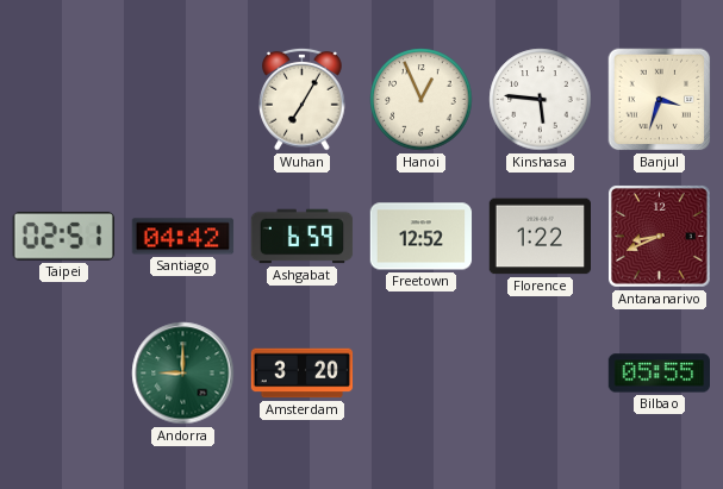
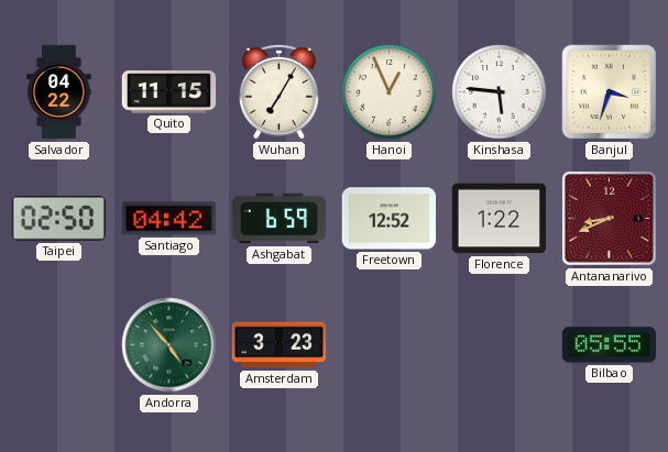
Salvador: none -> 04:22
Quito: none -> 11:15
Taipei: 02:51 -> 02:50
Andorra: 9:00 -> 4:53
Amsterdam: 3:20 -> 3:23
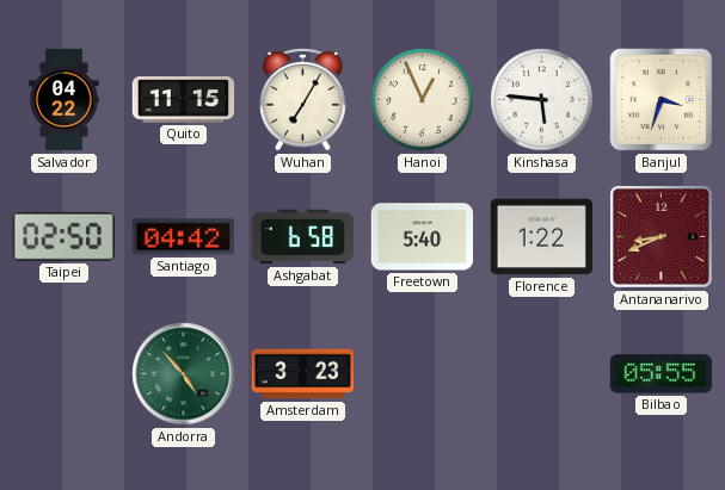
Ashgabat: 6:59 -> 6:58
Freetown: 12:52 -> 5:40
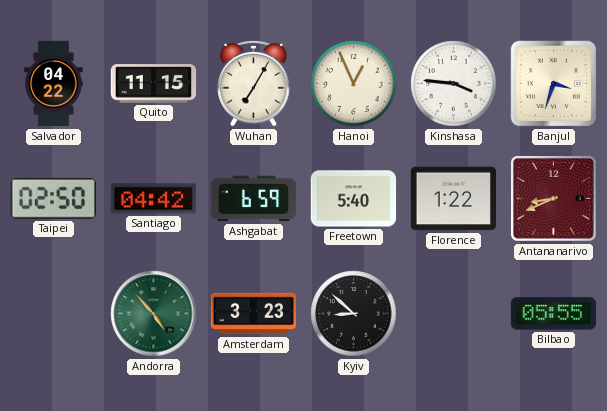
Kinshasa: 5:46 -> 3:46
Ashgabat: 6:58 -> 6:59
Kyiv: none -> 8:52
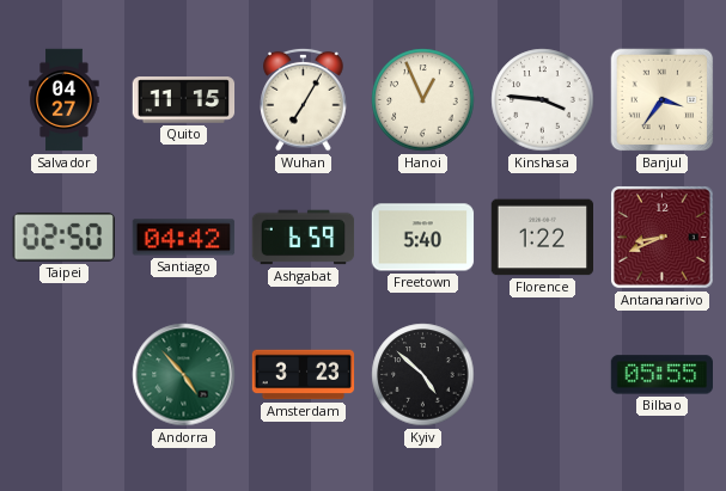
Salvador: 04:22 -> 04:27
Banjul: 3:33 -> 3:36
Kyiv: 8:52 -> 4:52
